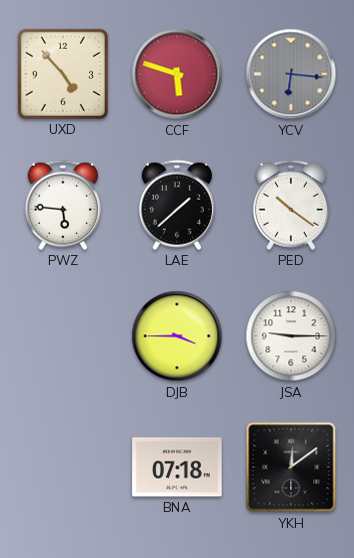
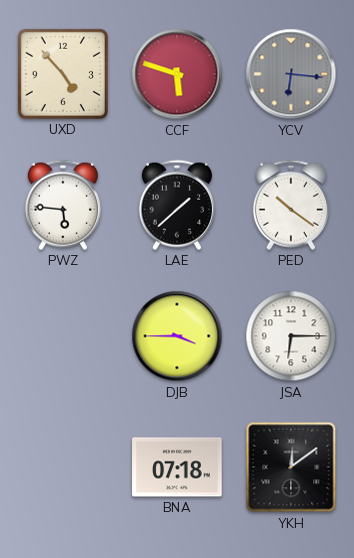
JSA: 9:15 -> 6:15
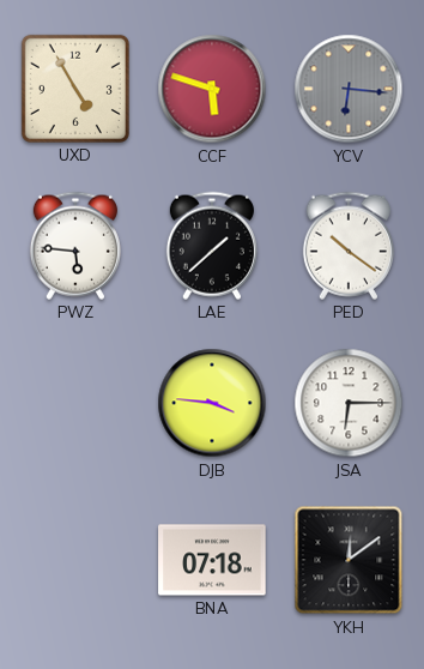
UXD: 4:53 -> 4:55
DJB: 3:45 -> 3:46
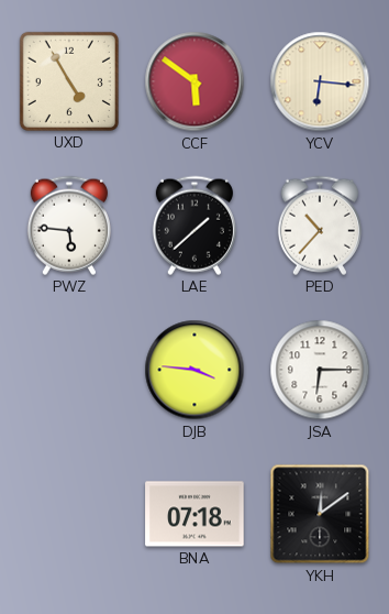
CCF: 5:48 -> 5:51
YCV dial: grey -> cream
PED: 10:21 -> 10:37
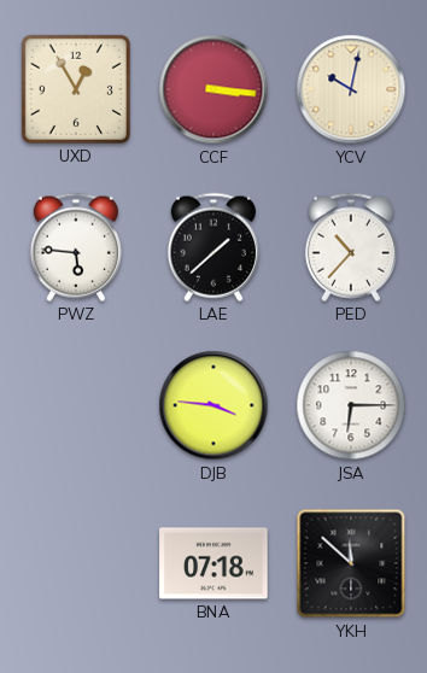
UXD: 4:55 -> 12:55
CCF: 5:51 -> 3:16
YCV: 6:16 -> 10:02
YKH: 12:09 -> 11:52
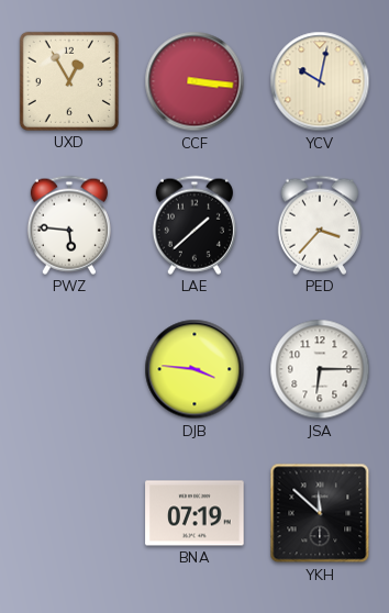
PED: 10:37 -> 3:37
BNA: 07:18 -> 07:19
